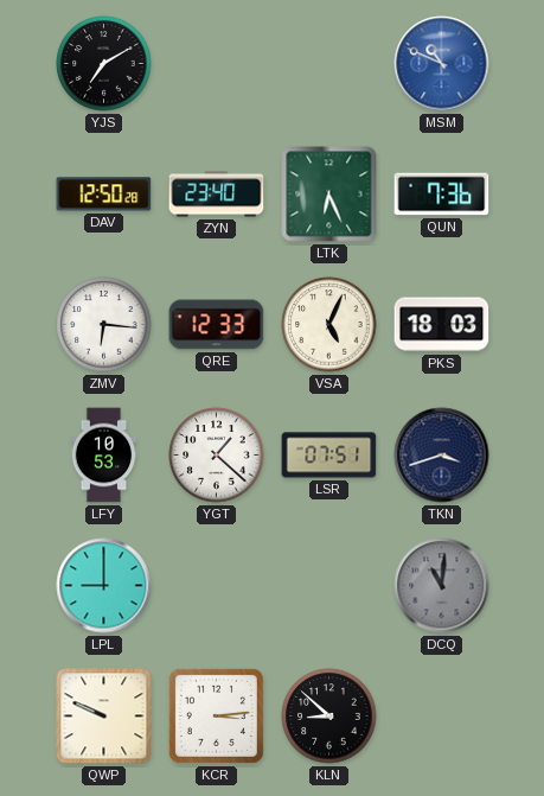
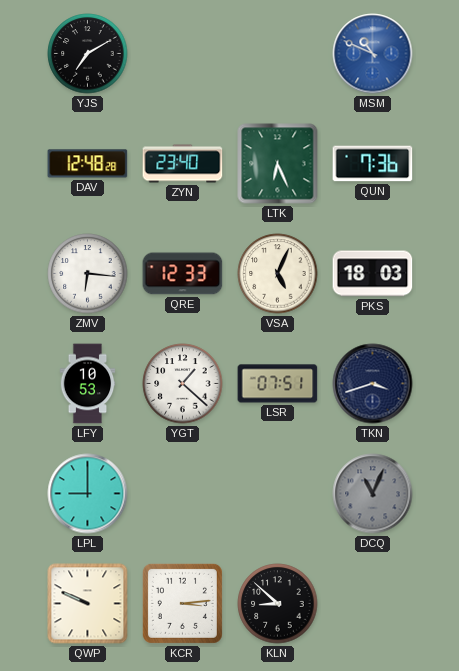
DAV: 12:50 -> 12:48
DCQ: 11:01 -> 11:04
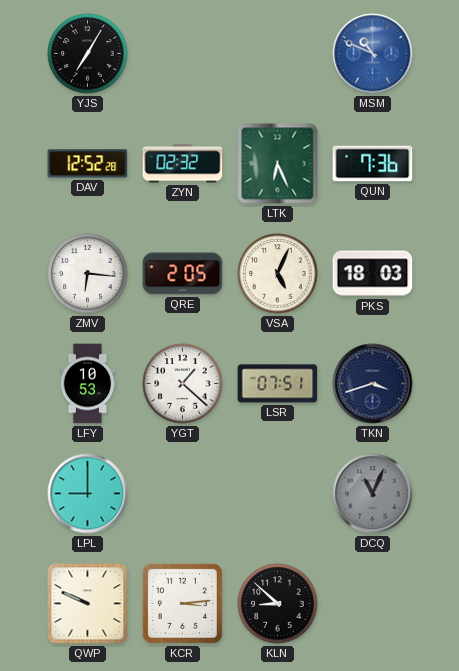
YJS: 7:10 -> 7:05
DAV: 12:48 -> 12:52
ZYN: 23:40 -> 02:32
QRE: 12:33 -> 2:05
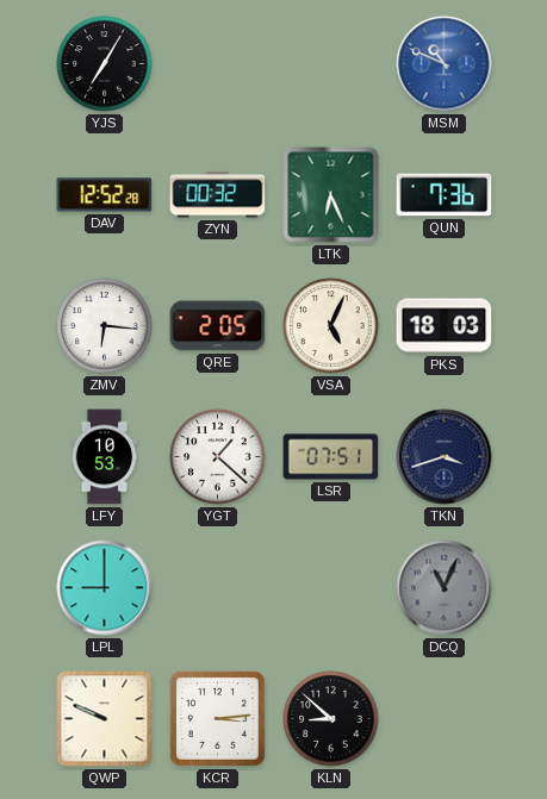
ZYN: 02:32 -> 00:32
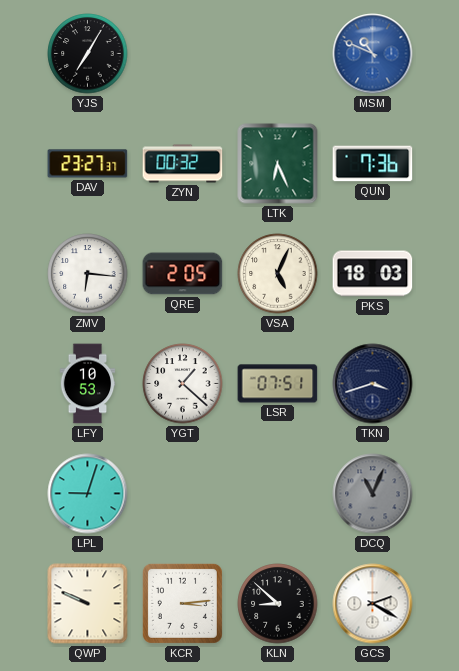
DAV: 12:52 -> 23:27
LPL: 9:00 -> 9:03
GCS: none -> 2:20
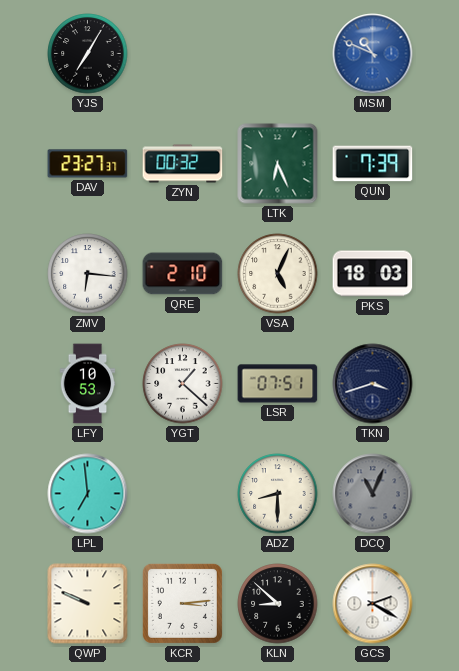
QUN: 7:36 -> 7:39
QRE: 2:05 -> 2:10
LPL: 9:03 -> 6:59
ADZ: none -> 8:30
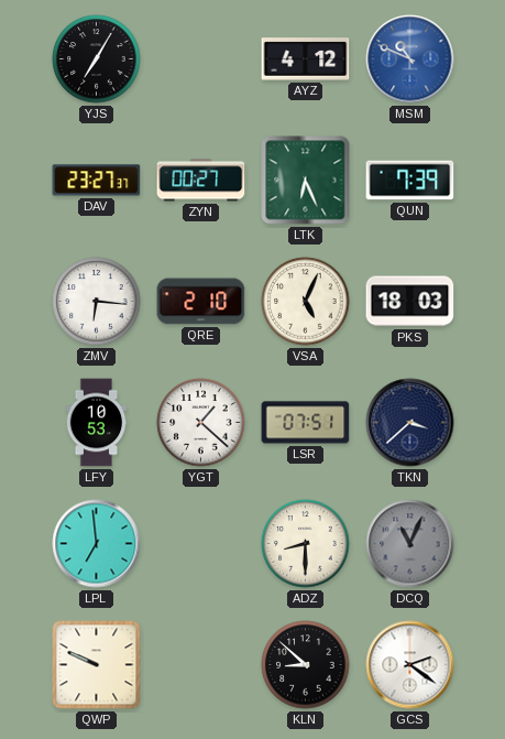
AYZ: none -> 4:12
ZYN: 00:32 -> 00:27
TKN: 3:42 -> 3:38
KCR: 3:14 -> none
GCS: 2:20 -> 2:21
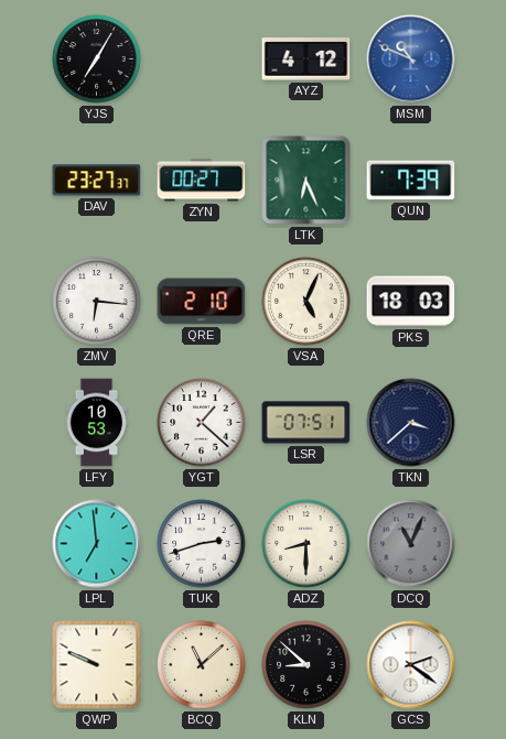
TUK: none -> 2:42
BCQ: none -> 11:08
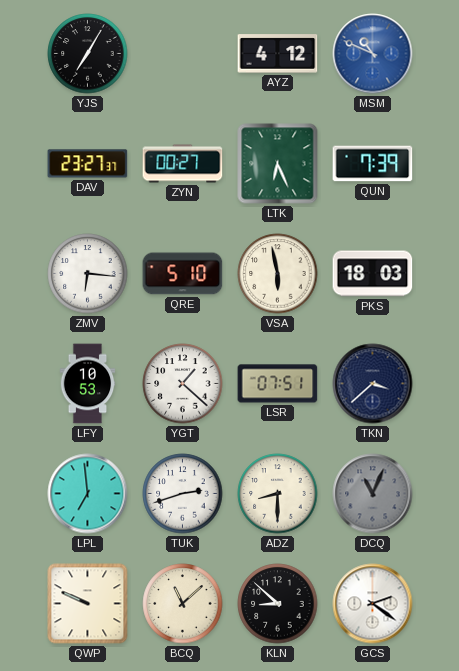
QRE: 2:10 -> 5:10
VSA: 5:04 -> 5:58
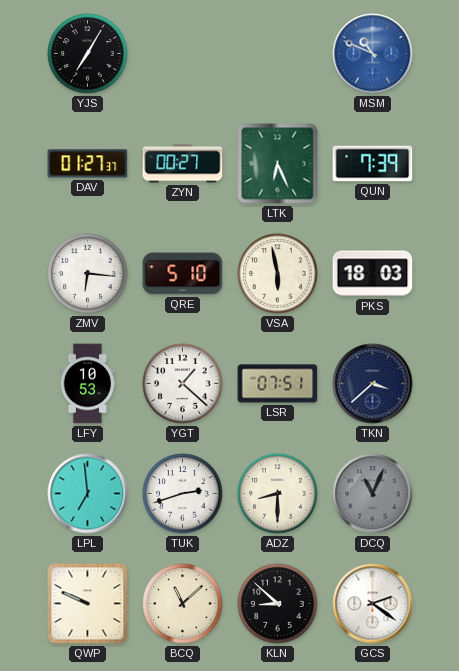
AYZ: 4:12 -> none
DAV: 23:27 -> 01:27
